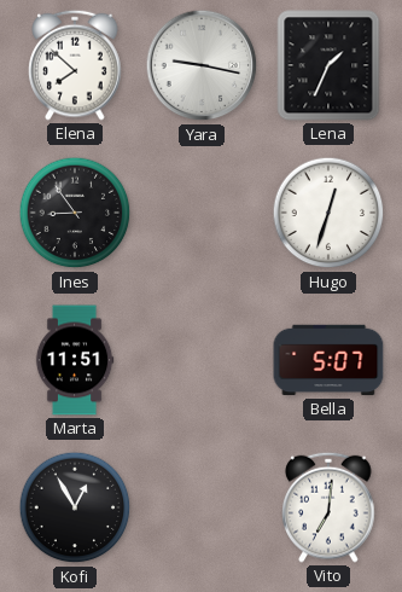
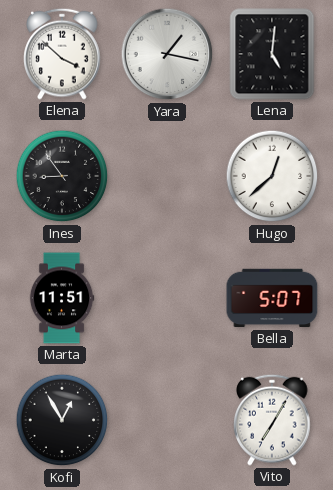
Elena: 7:52 -> 3:52
Yara: 9:17 -> 1:17
Lena: 1:34 -> 5:01
Hugo: 12:33 -> 12:38
Vito: 7:01 -> 7:05
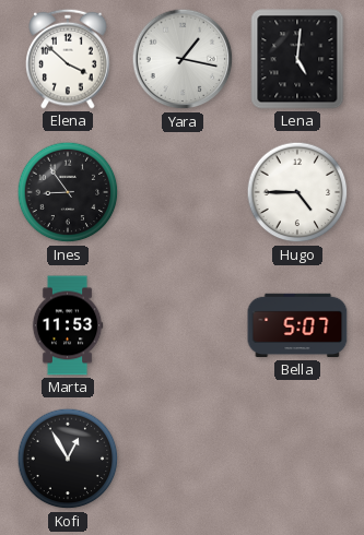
Hugo: 12:38 -> 4:45
Marta: 11:51 -> 11:53
Vito: 7:05 -> none
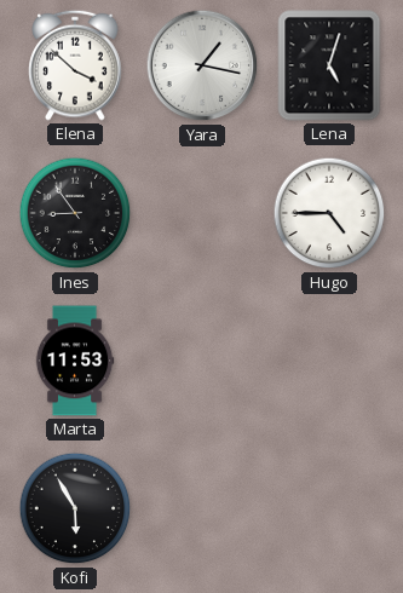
Lena: 5:01 -> 5:03
Bella: 5:07 -> none
Kofi: 12:55 -> 5:55
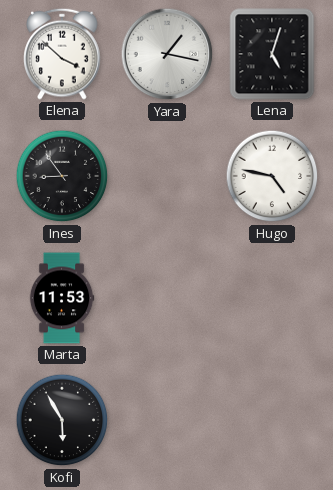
Hugo: 4:45 -> 4:47
